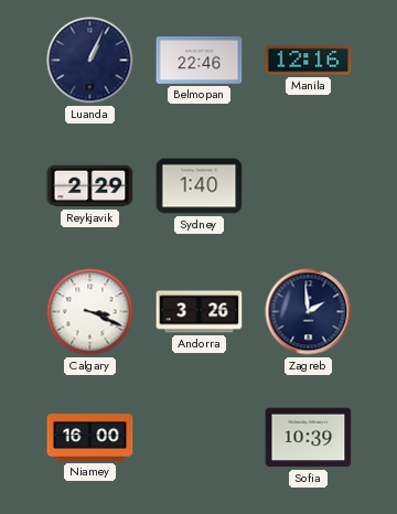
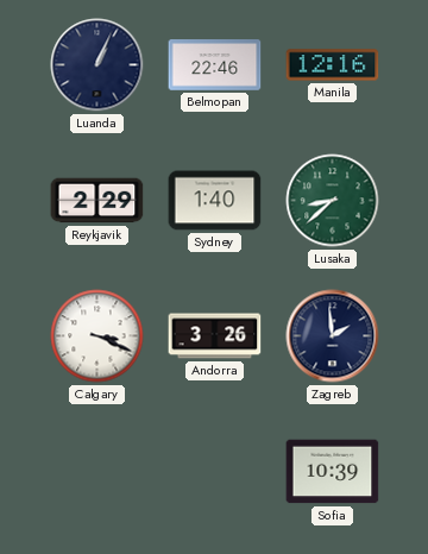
Lusaka: none -> 8:38
Niamey: 16:00 -> none
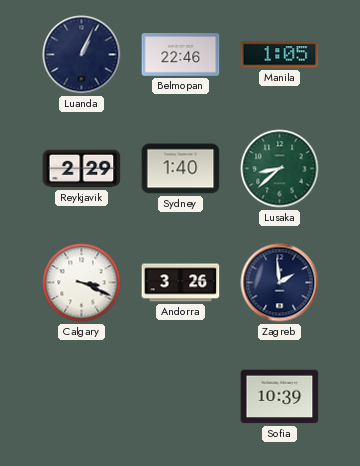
Manila: 12:16 -> 1:05
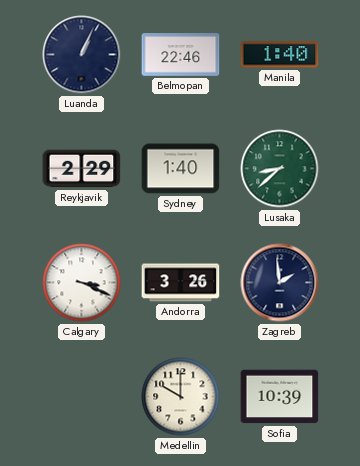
Manila: 1:05 -> 1:40
Medellin: none -> 10:00
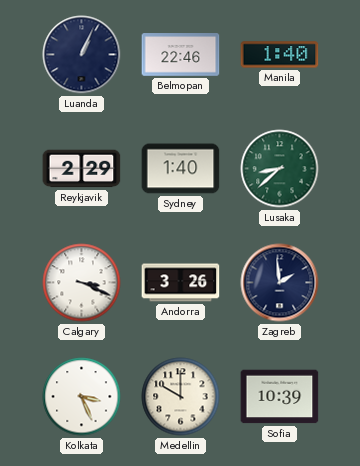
Kolkata: none -> 3:26
